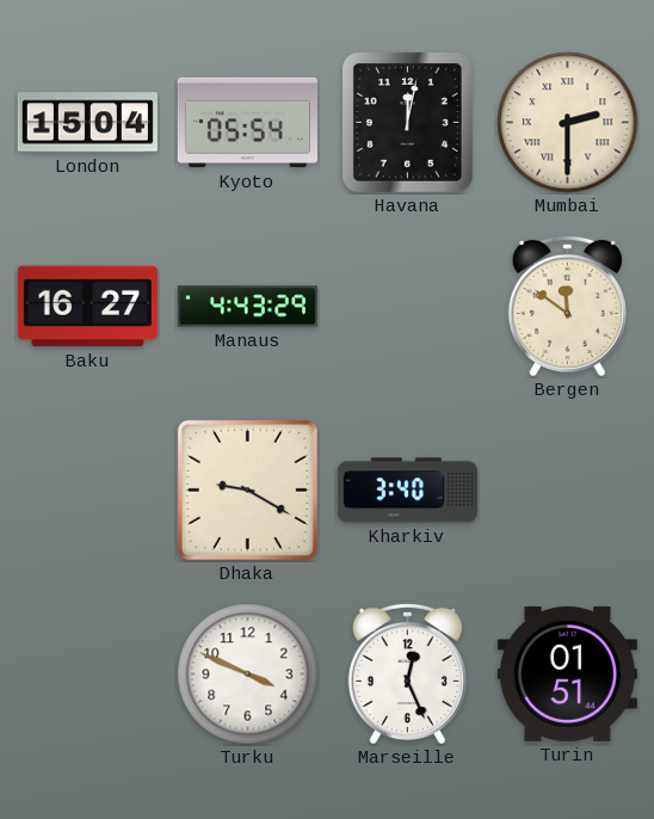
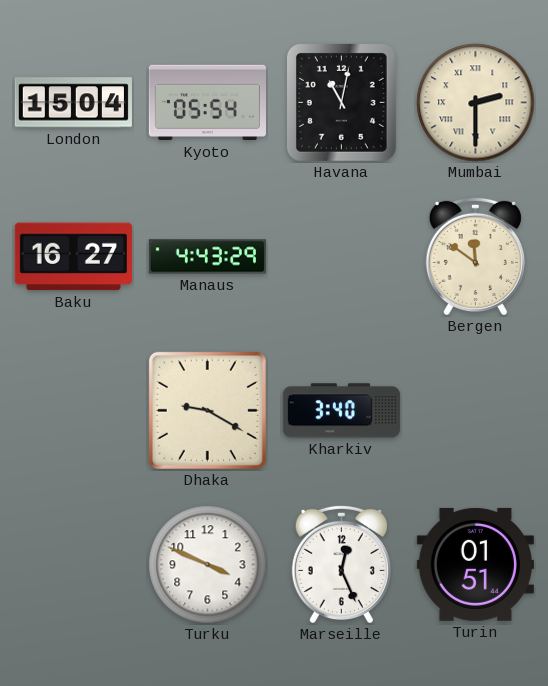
Havana: 12:02 -> 11:02
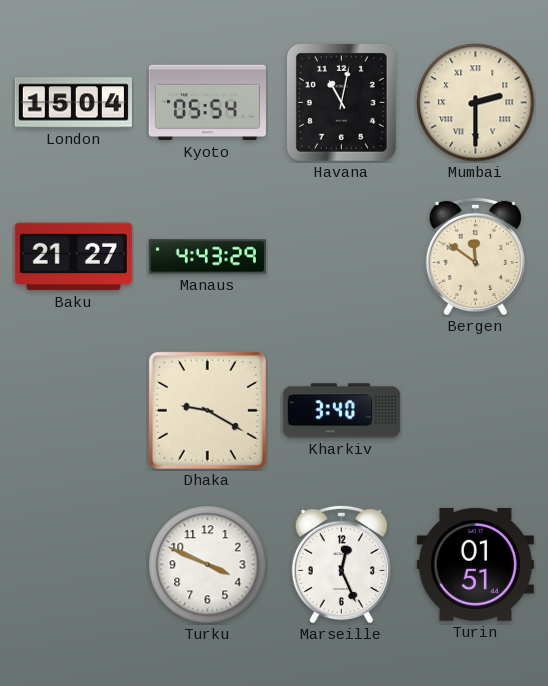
Baku: 16:27 -> 21:27
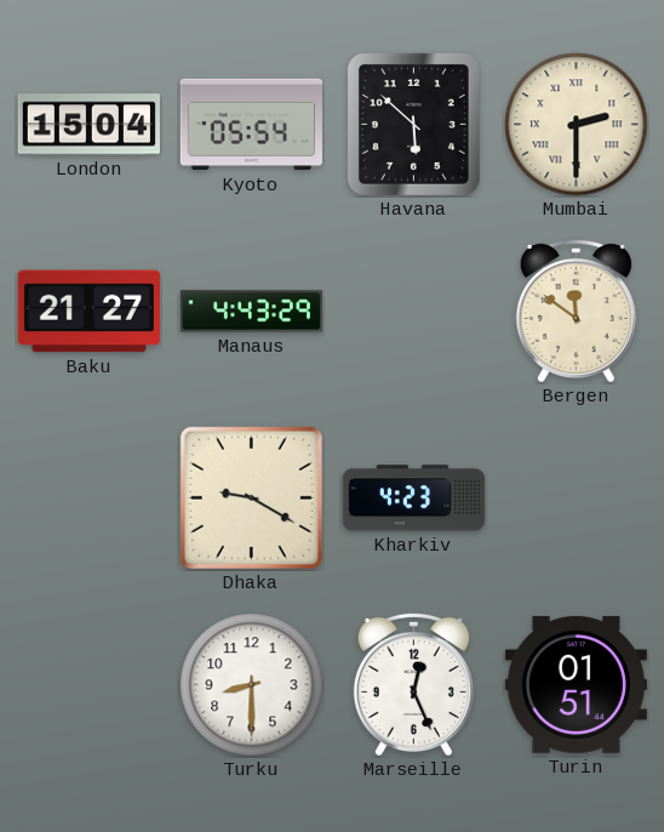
Havana: 11:02 -> 5:52
Kharkiv: 3:40 -> 4:23
Turku: 3:49 -> 8:30
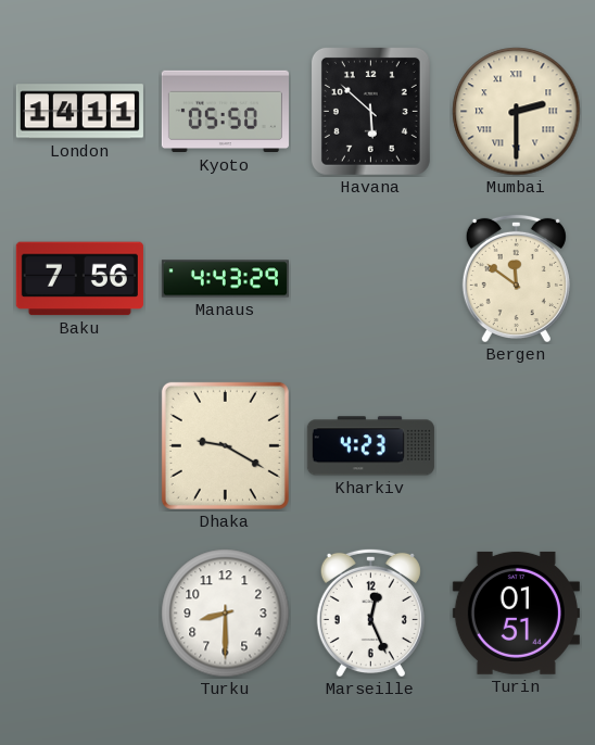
London: 15:04 -> 14:11
Kyoto: 05:54 -> 05:50
Baku: 21:27 -> 7:56
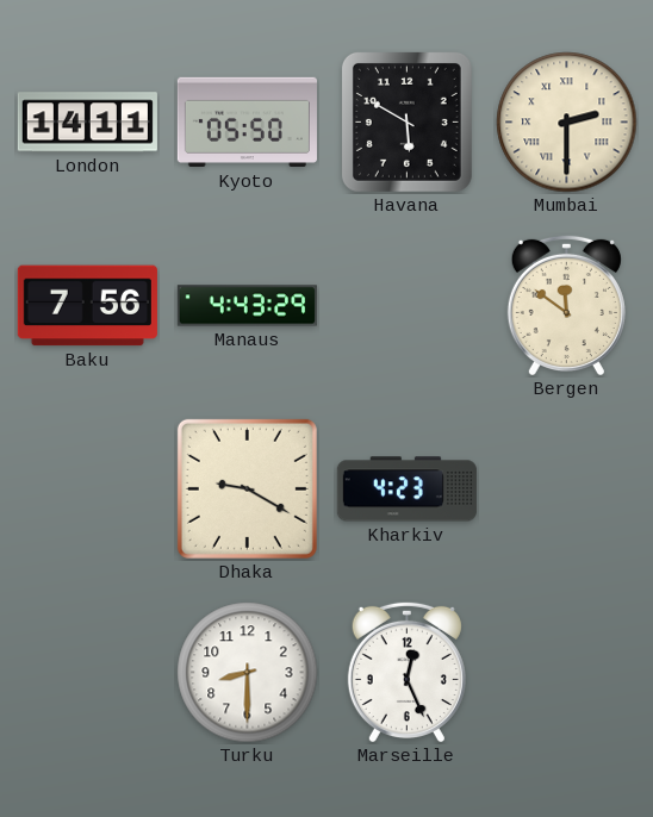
Havana: 5:52 -> 5:50
Turin: 01:51 -> none
